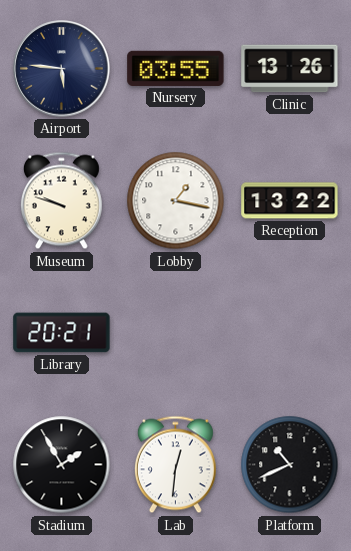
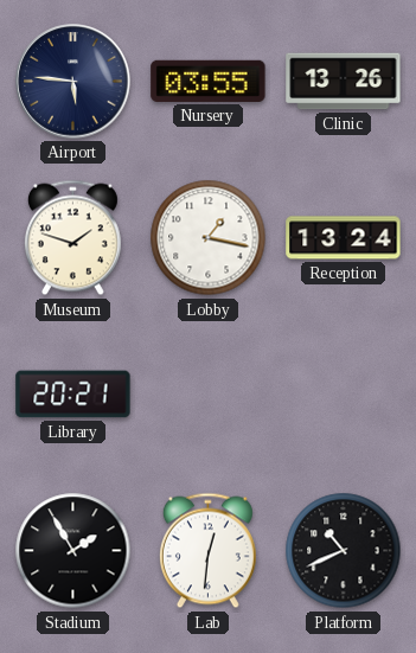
Museum: 9:48 -> 1:48
Reception: 13:22 -> 13:24
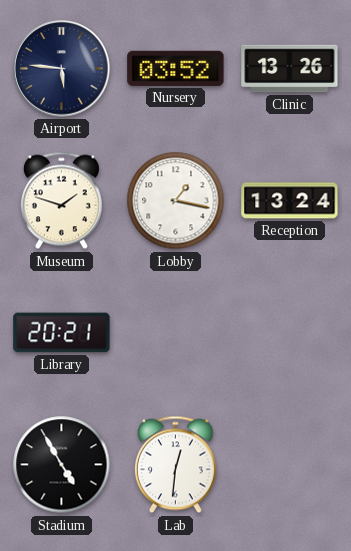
Nursery: 03:55 -> 03:52
Stadium: 1:55 -> 4:55
Platform: 10:41 -> none
